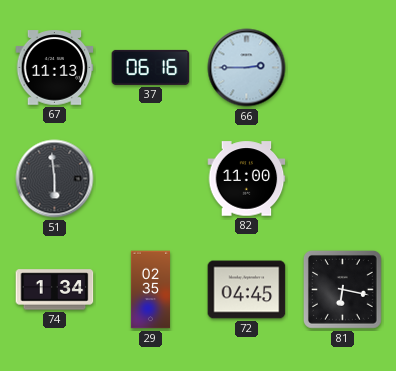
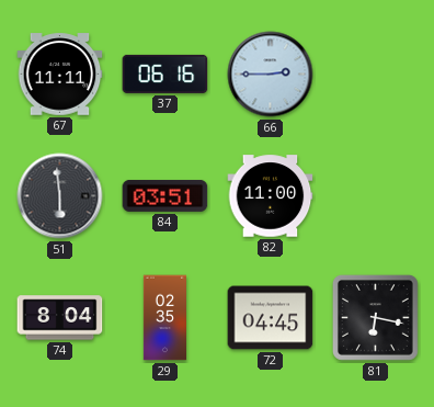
67: 11:13 -> 11:11
84: none -> 03:51
74: 1:34 -> 8:04
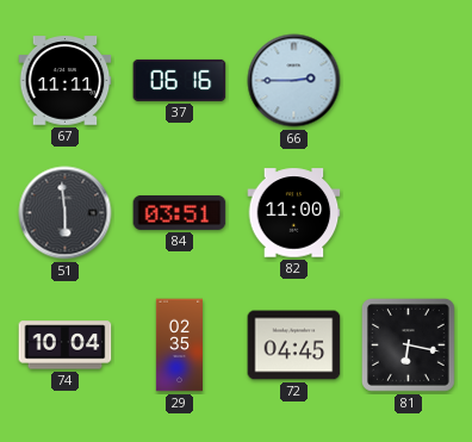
74: 8:04 -> 10:04
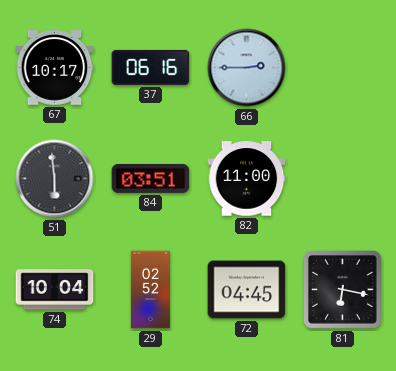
67: 11:11 -> 10:17
29: 02:35 -> 02:52
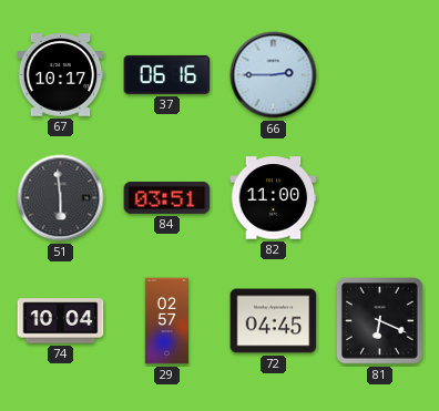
29: 02:52 -> 02:57
81: 6:17 -> 6:19
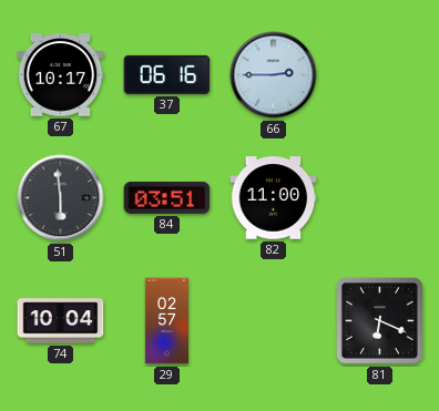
72: 04:45 -> none
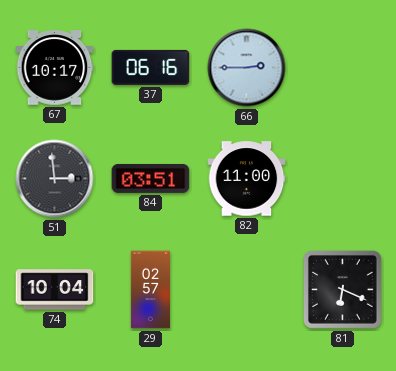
51: 5:59 -> 2:59
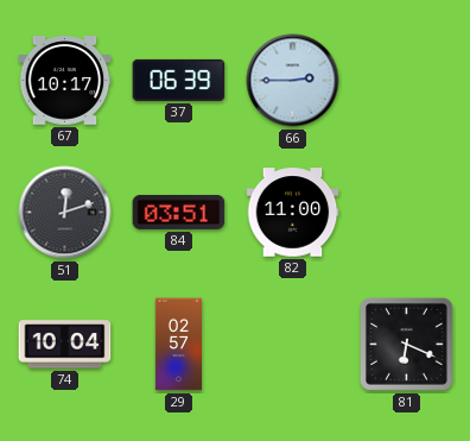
37: 06:16 -> 06:39
51: 2:59 -> 12:12
